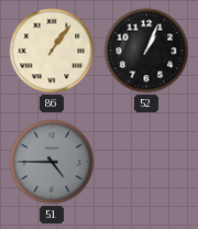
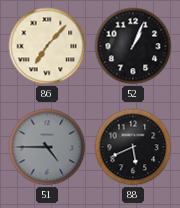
86: 1:06 -> 7:07
88: none -> 5:41
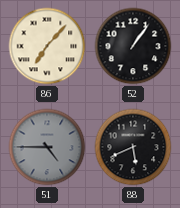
52: 1:04 -> 1:06
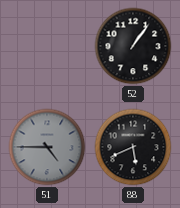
86: 7:07 -> none
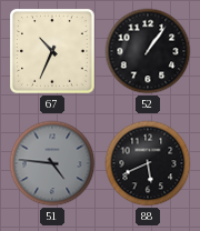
67: none -> 10:34
51: 4:45 -> 4:46
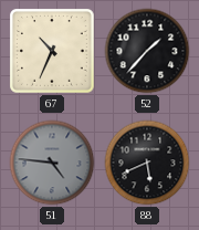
52: 1:06 -> 1:37
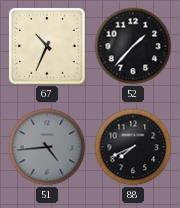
51: 4:46 -> 4:44
88: 5:41 -> 7:41
